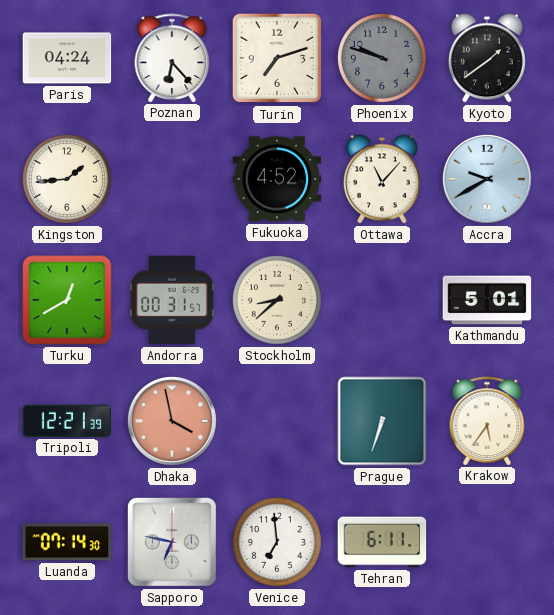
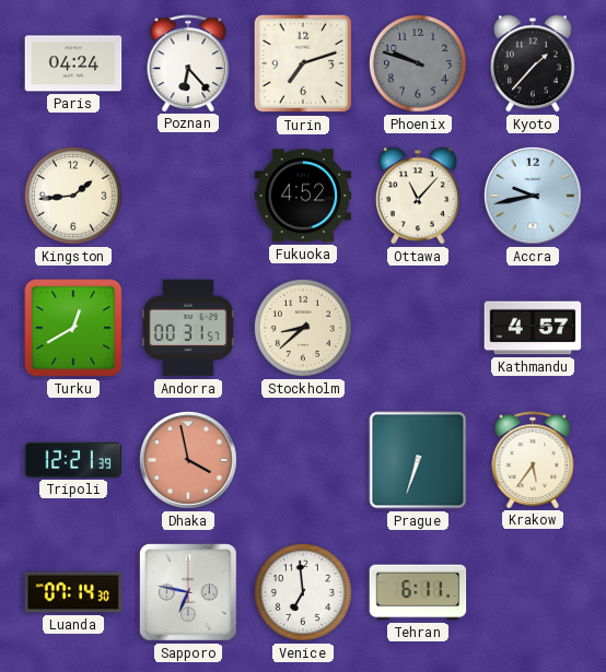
Kyoto: 1:39 -> 1:37
Accra: 9:40 -> 9:43
Kathmandu: 5:01 -> 4:57
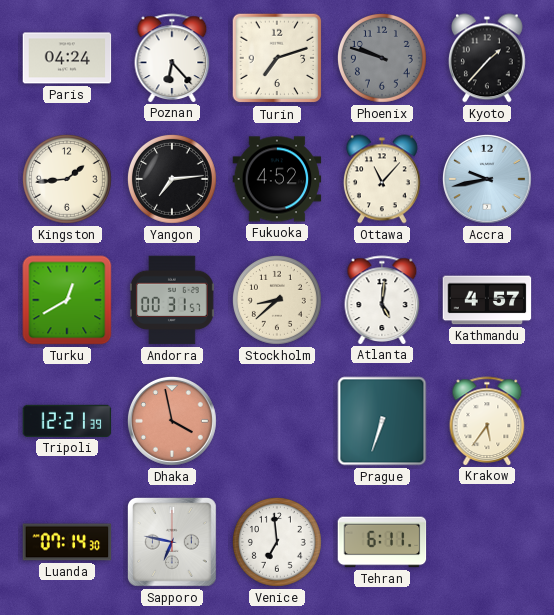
Yangon: none -> 7:14
Atlanta: none -> 5:01
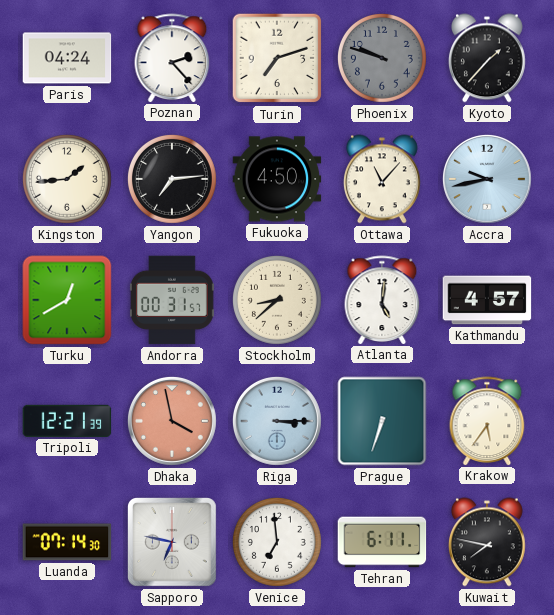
Poznan: 6:23 -> 2:23
Fukuoka: 4:52 -> 4:50
Riga: none -> 3:15
Kuwait: none -> 7:47
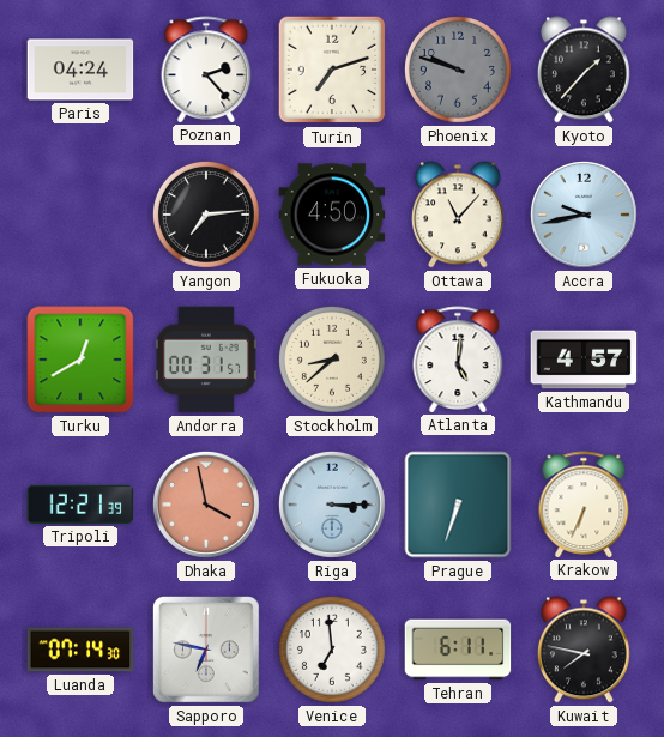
Kingston: 1:44 -> none
Krakow: 5:36 -> 6:34
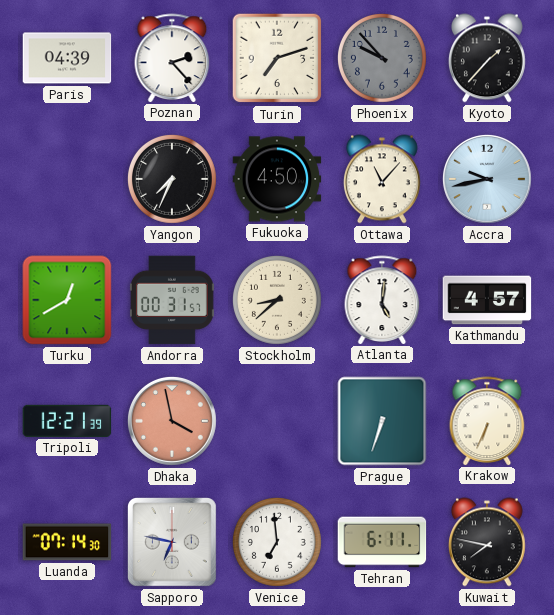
Paris: 04:24 -> 04:39
Phoenix: 9:48 -> 9:53
Yangon: 7:14 -> 7:34
Riga: 3:15 -> none
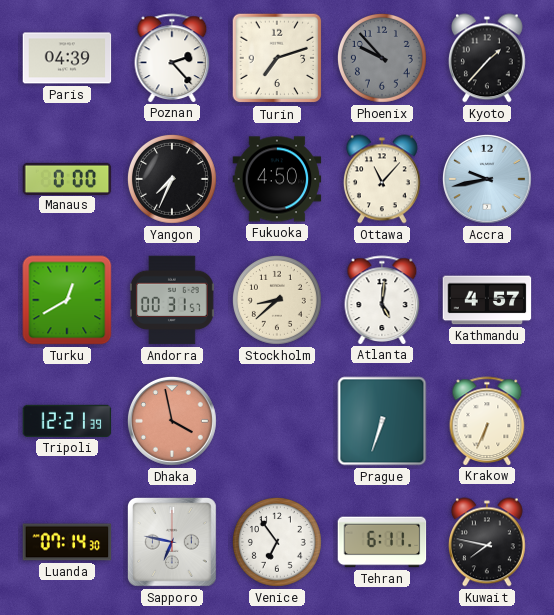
Manaus: none -> 0:00
Venice: 6:59 -> 6:54
